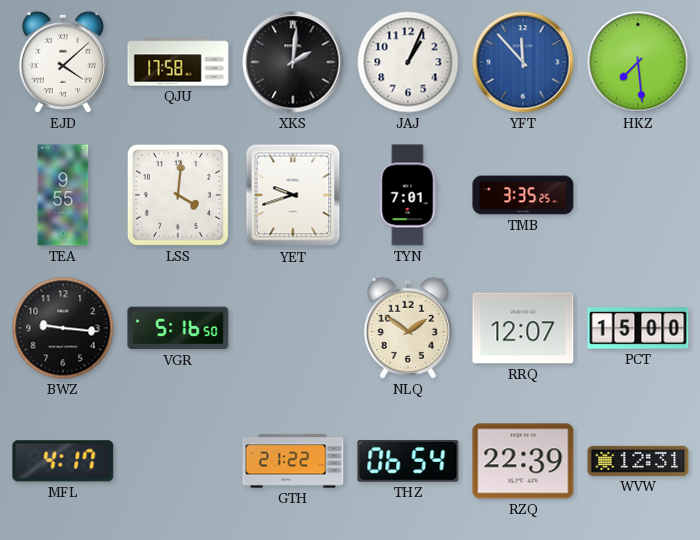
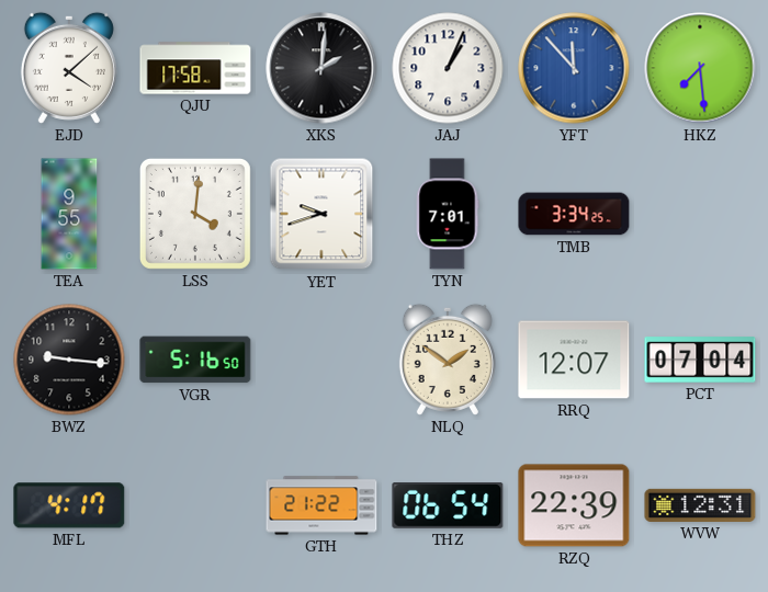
TMB: 3:35 -> 3:34
PCT: 15:00 -> 07:04
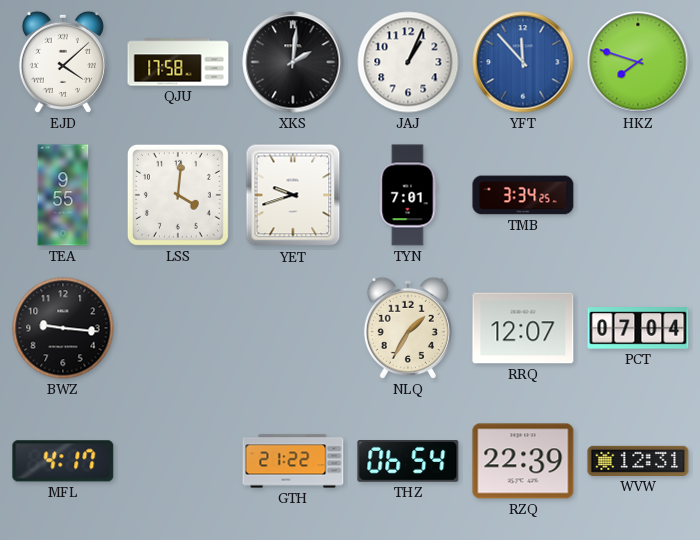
HKZ: 7:29 -> 7:48
VGR: 5:16 -> none
NLQ: 1:51 -> 1:35
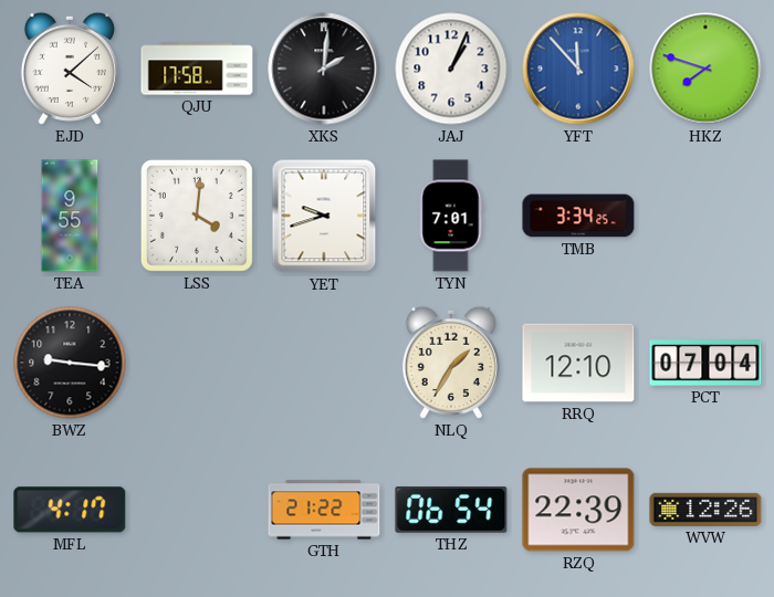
RRQ: 12:07 -> 12:10
WVW: 12:31 -> 12:26
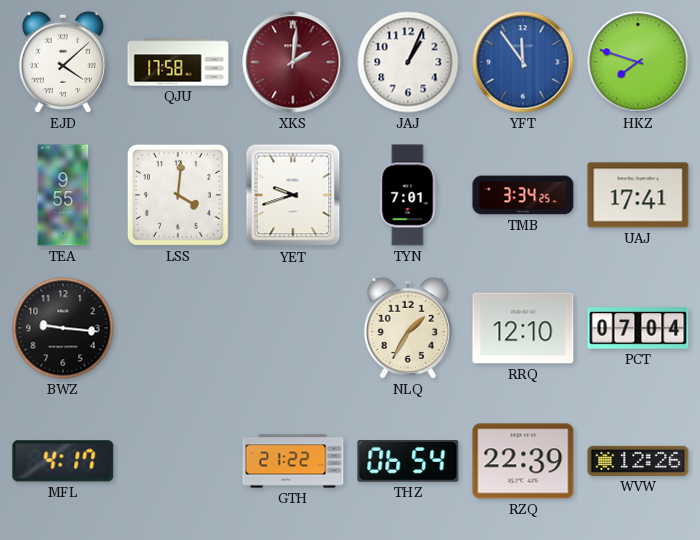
XKS dial: black -> burgundy
YFT: 11:53 -> 11:54
UAJ: none -> 17:41
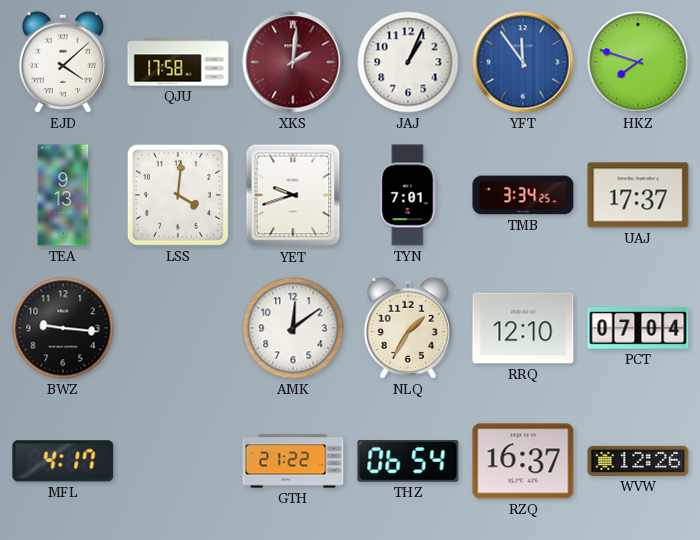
TEA: 9:55 -> 9:13
UAJ: 17:41 -> 17:37
AMK: none -> 12:09
RZQ: 22:39 -> 16:37
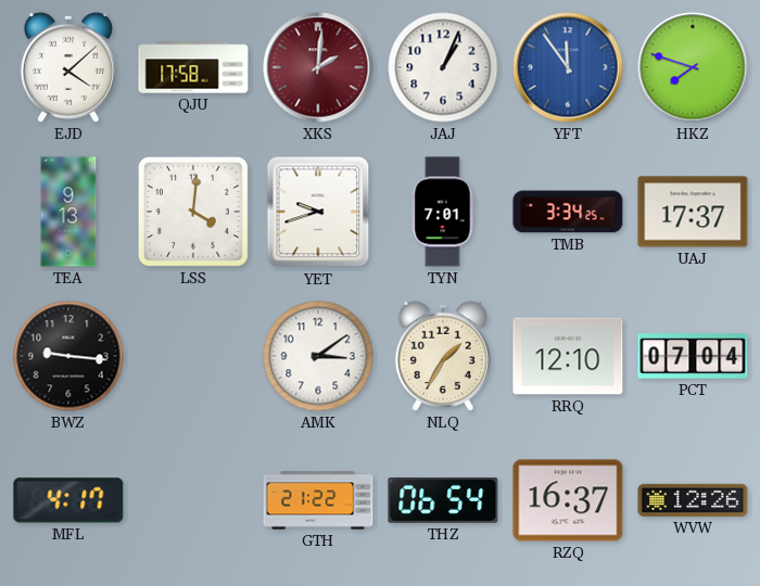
AMK: 12:09 -> 3:09
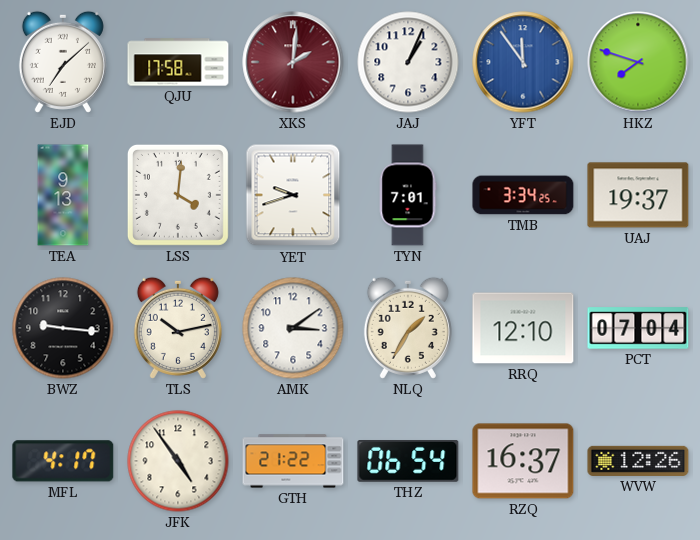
EJD: 4:08 -> 7:08
UAJ: 17:37 -> 19:37
TLS: none -> 10:13
JFK: none -> 4:54
